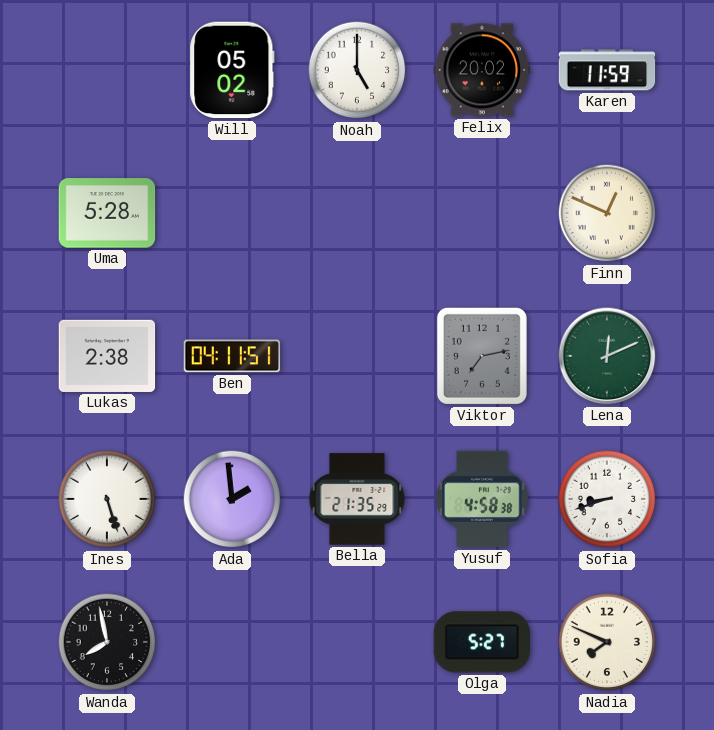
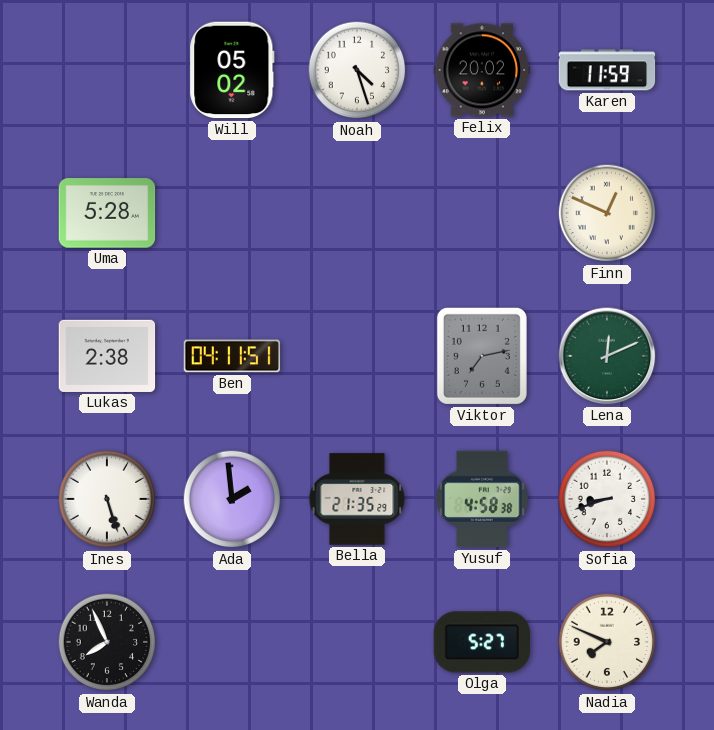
Noah: 5:00 -> 4:27
Wanda: 7:58 -> 7:56
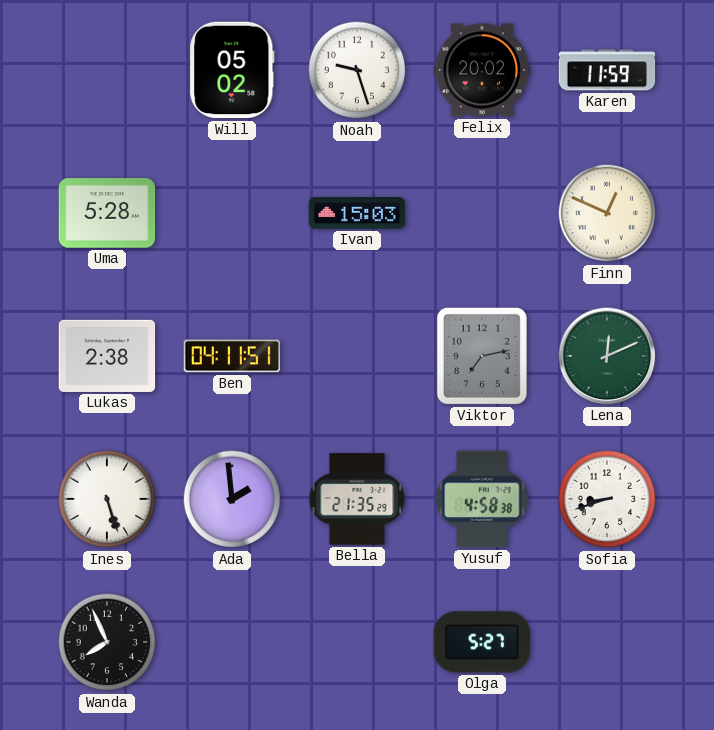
Noah: 4:27 -> 9:27
Ivan: none -> 15:03
Nadia: 7:49 -> none
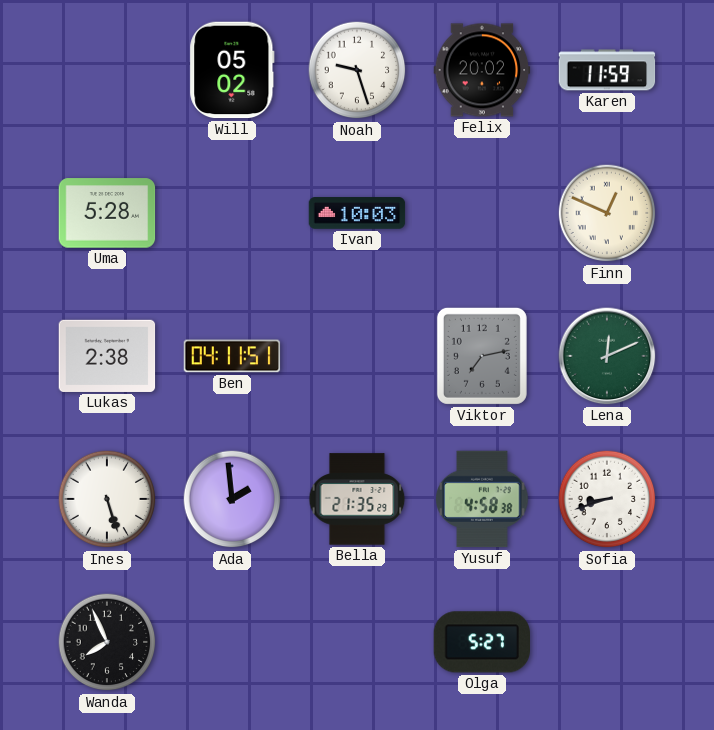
Ivan: 15:03 -> 10:03
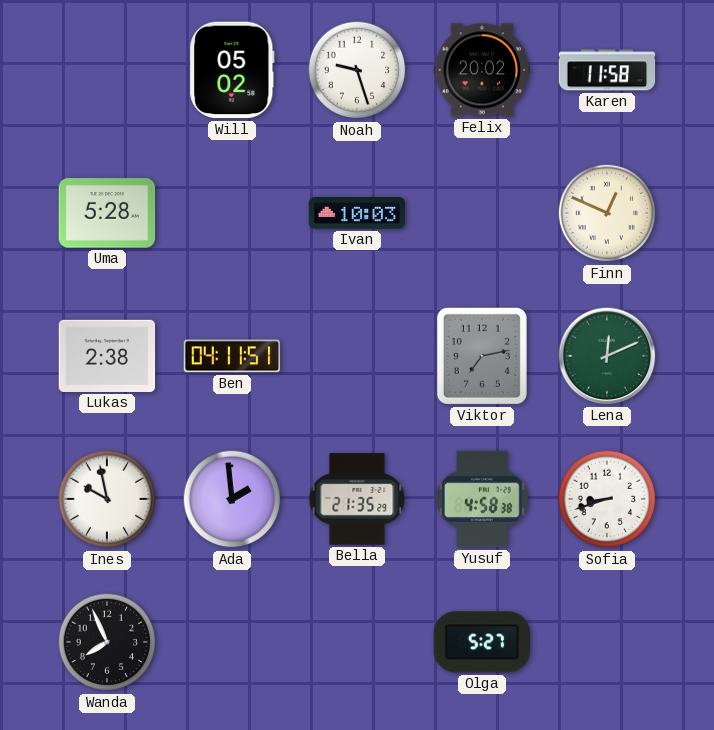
Karen: 11:59 -> 11:58
Ines: 5:27 -> 9:58
